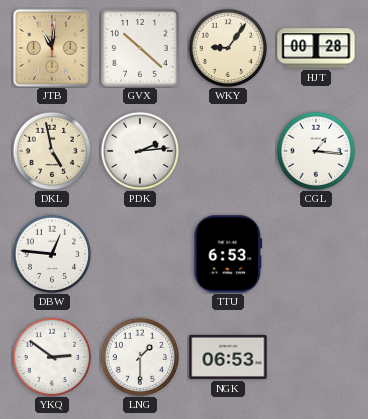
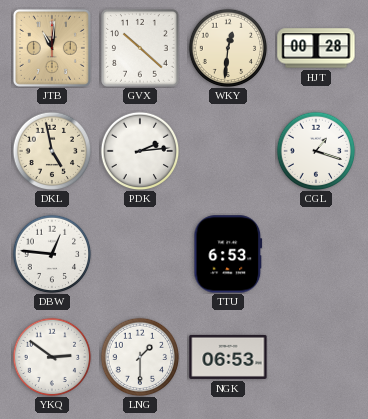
WKY: 9:06 -> 12:31
CGL: 1:16 -> 1:18
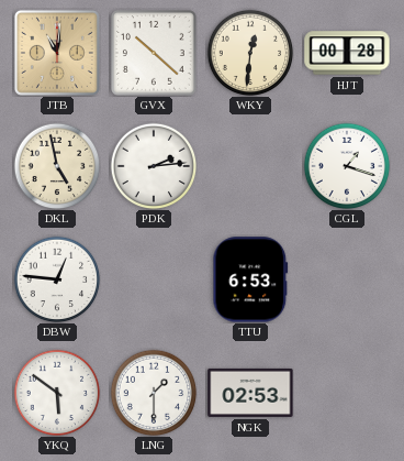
YKQ: 2:51 -> 5:51
NGK: 06:53 -> 02:53
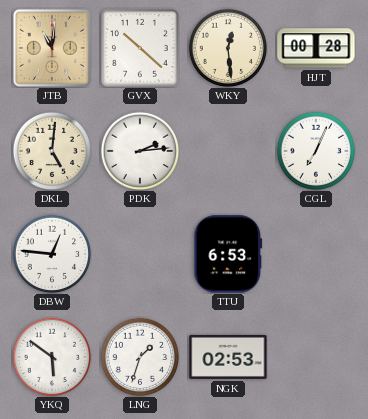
WKY: 12:31 -> 12:29
DKL: 4:58 -> 5:01
CGL: 1:18 -> 7:04
LNG: 1:30 -> 1:33
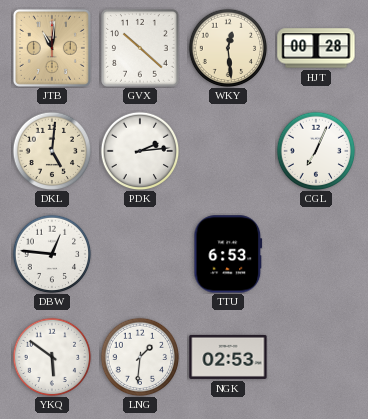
LNG: 1:33 -> 1:31
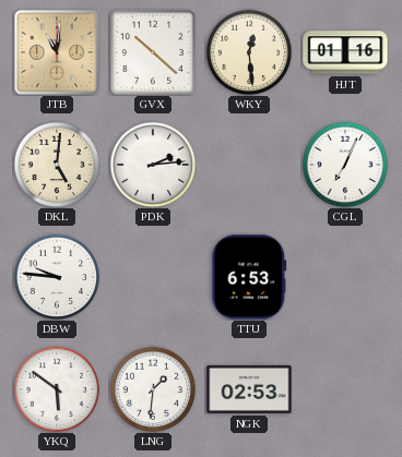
HJT: 00:28 -> 01:16
DBW: 12:46 -> 9:46
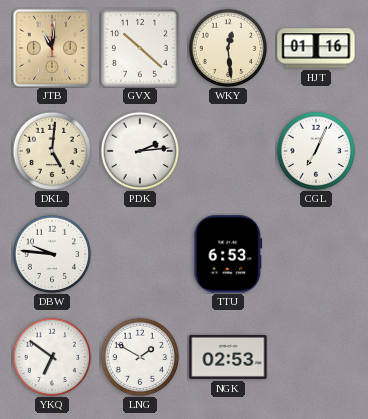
YKQ: 5:51 -> 6:51
LNG: 1:31 -> 1:50
